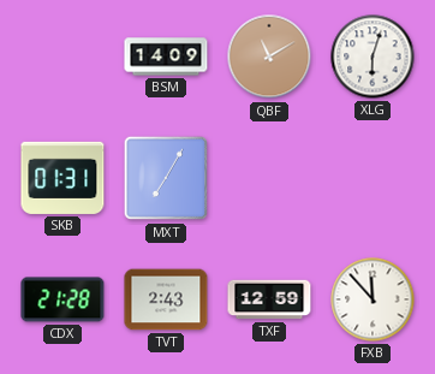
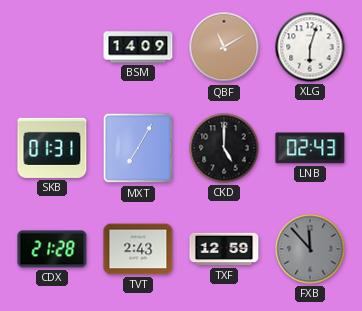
CKD: none -> 5:00
LNB: none -> 02:43
FXB dial: white -> grey
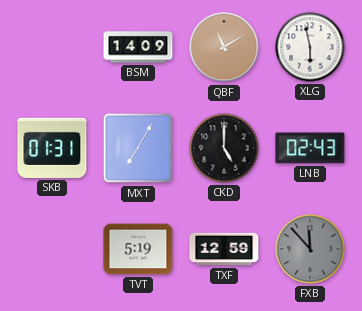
XLG: 6:03 -> 5:58
CDX: 21:28 -> none
TVT: 2:43 -> 5:19
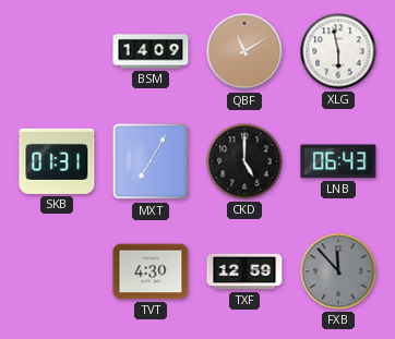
LNB: 02:43 -> 06:43
TVT: 5:19 -> 4:30
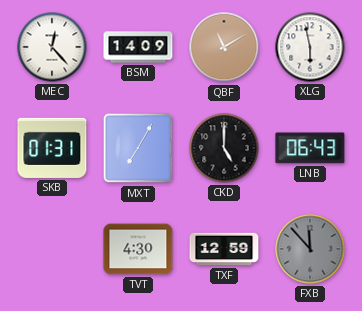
MEC: none -> 12:23
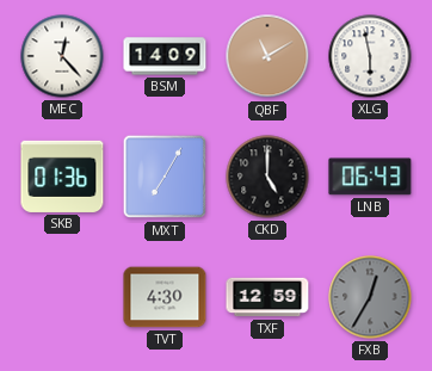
SKB: 01:31 -> 01:36
FXB: 11:53 -> 12:35
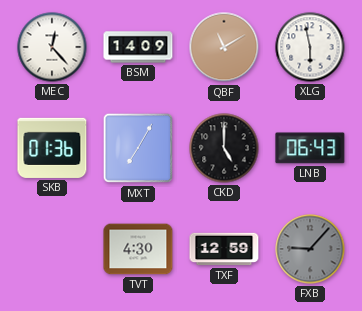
FXB: 12:35 -> 9:07
